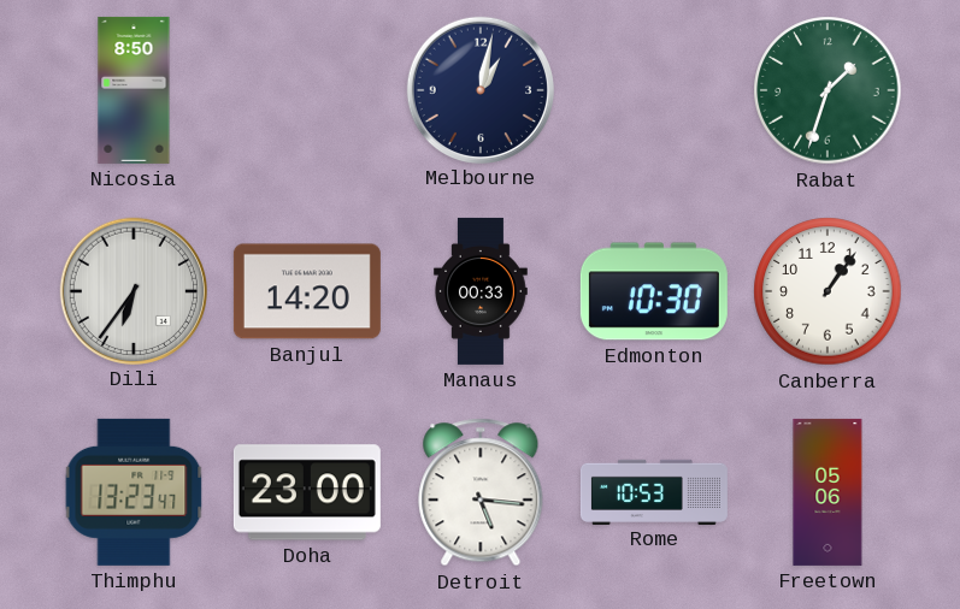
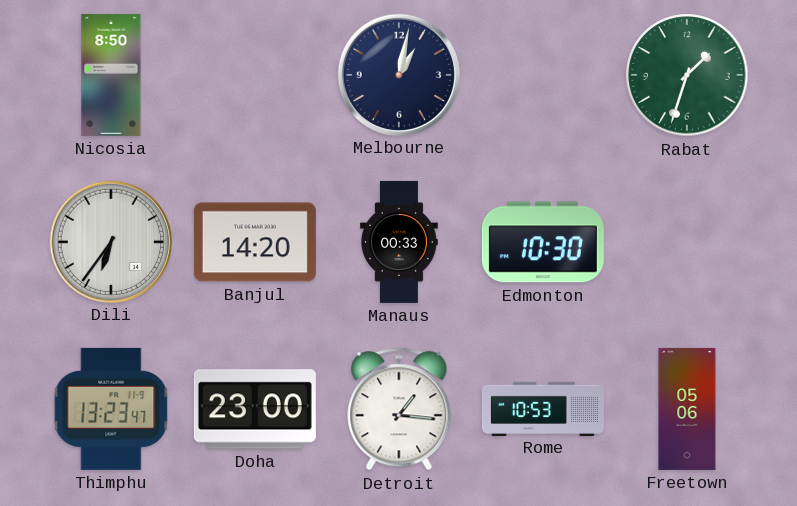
Canberra: 1:06 -> none
Detroit: 5:16 -> 1:16
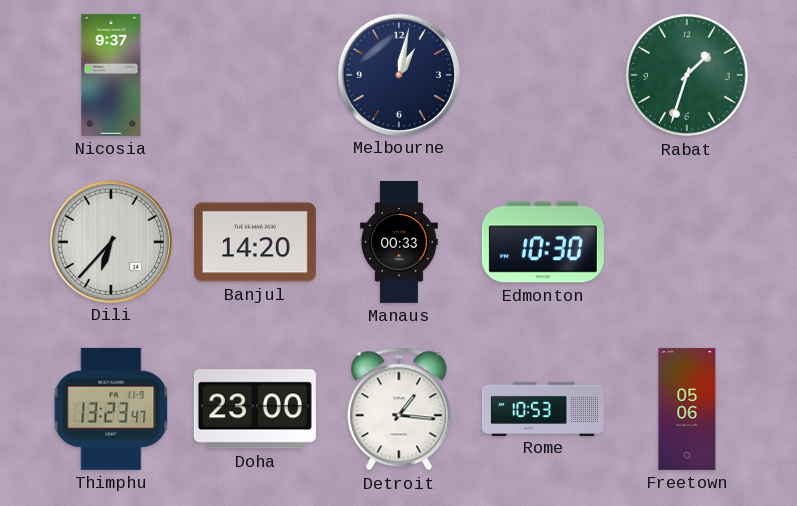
Nicosia: 8:50 -> 9:37
Dili: 6:36 -> 6:37
